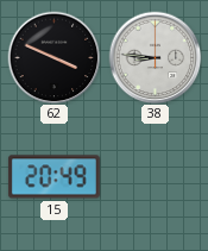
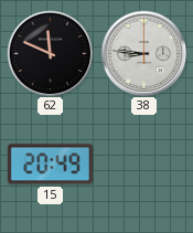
62: 3:49 -> 11:49
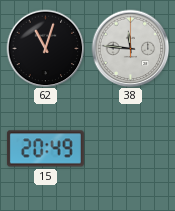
62: 11:49 -> 11:03
38: 8:46 -> 11:46
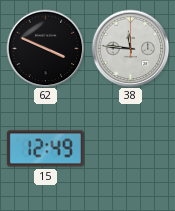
62: 11:03 -> 3:49
15: 20:49 -> 12:49
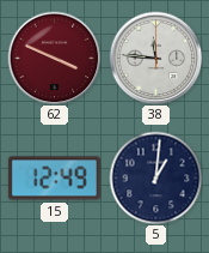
62 dial: black -> burgundy
5: none -> 1:01
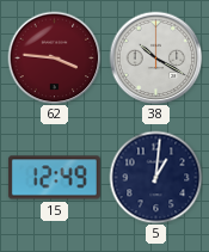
62: 3:49 -> 3:46
38: 11:46 -> 10:20
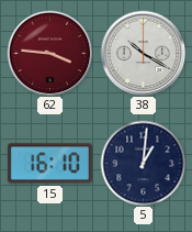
15: 12:49 -> 16:10
